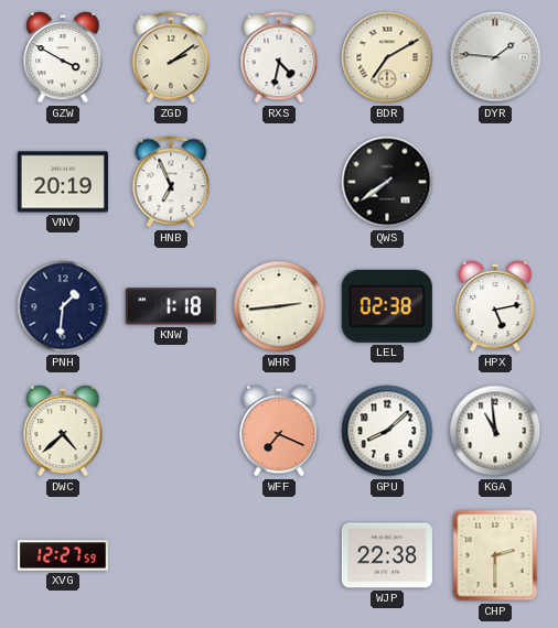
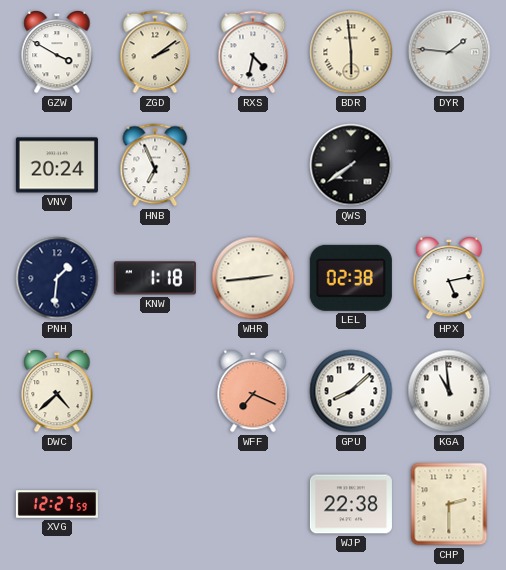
BDR: 7:10 -> 5:59
VNV: 20:19 -> 20:24
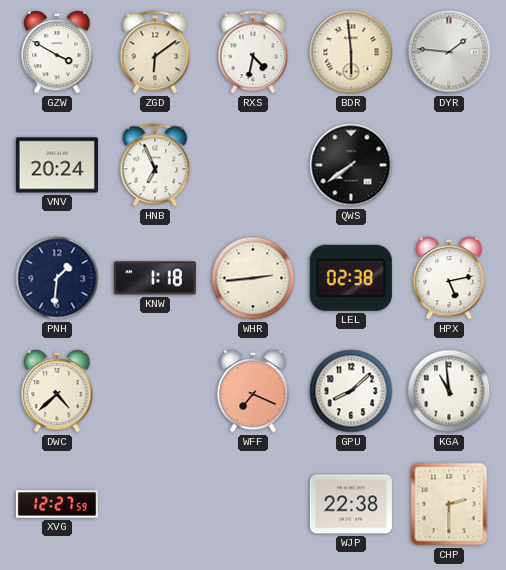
ZGD: 2:09 -> 6:09
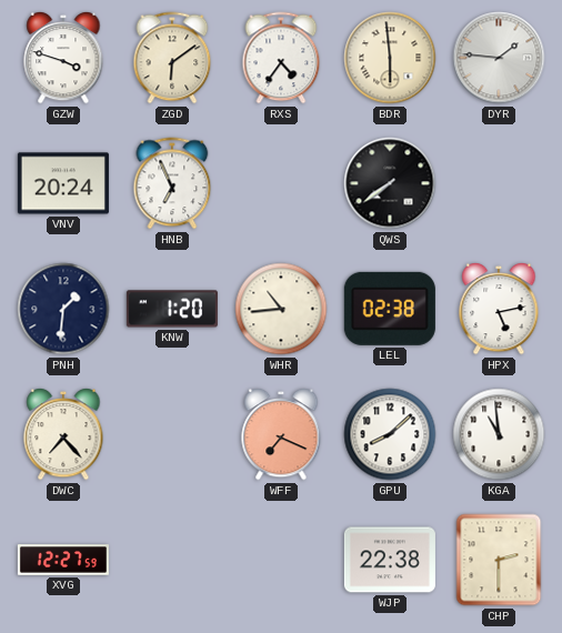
GZW: 3:50 -> 3:48
RXS: 4:32 -> 4:36
KNW: 1:18 -> 1:20
WHR: 2:44 -> 10:44
DWC: 4:38 -> 7:23
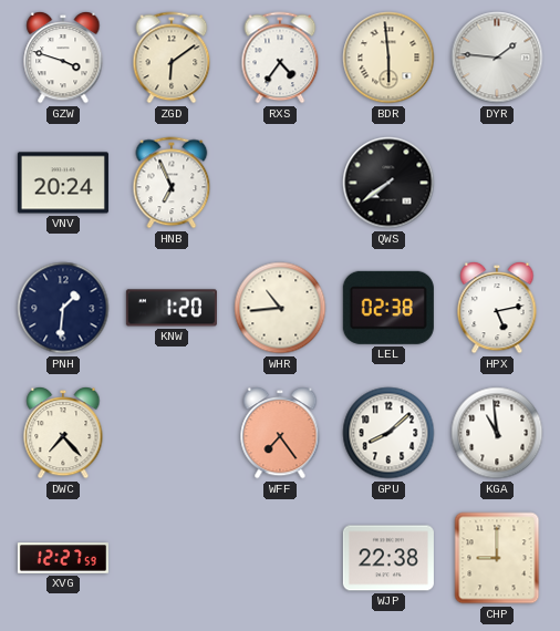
WFF: 7:19 -> 7:24
CHP: 2:30 -> 9:00
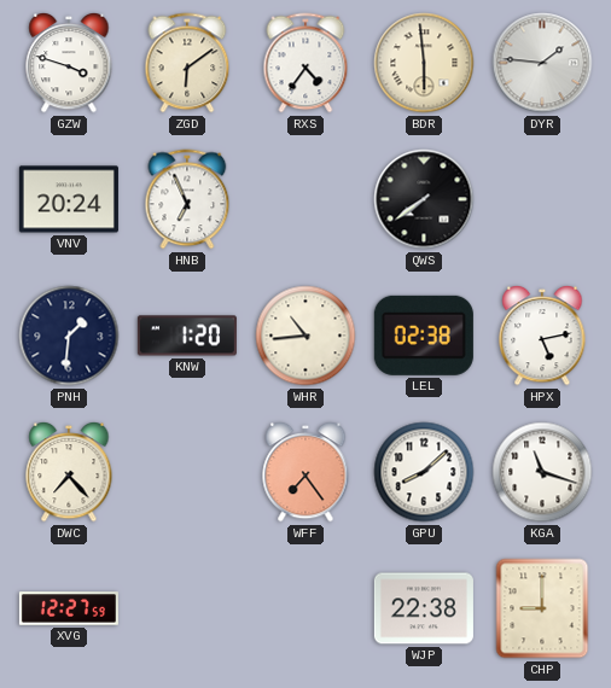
KGA: 10:59 -> 11:18
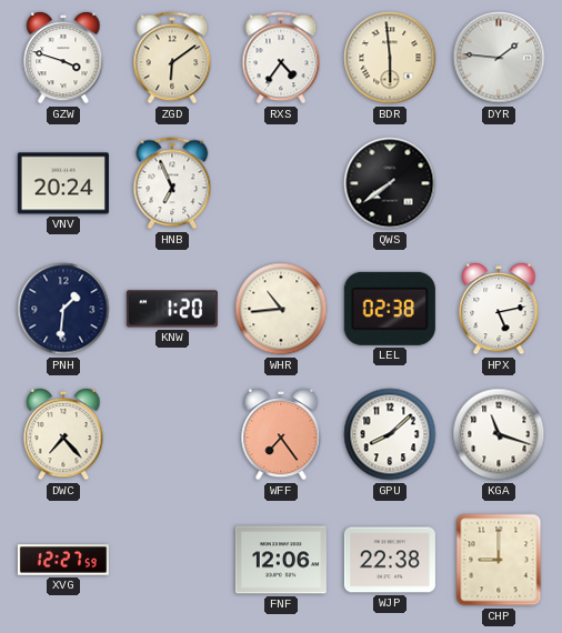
FNF: none -> 12:06
